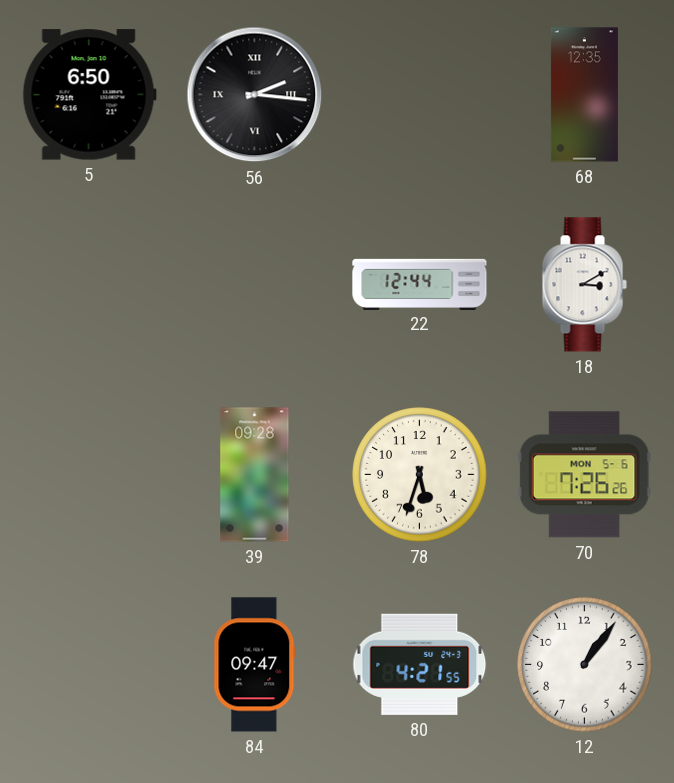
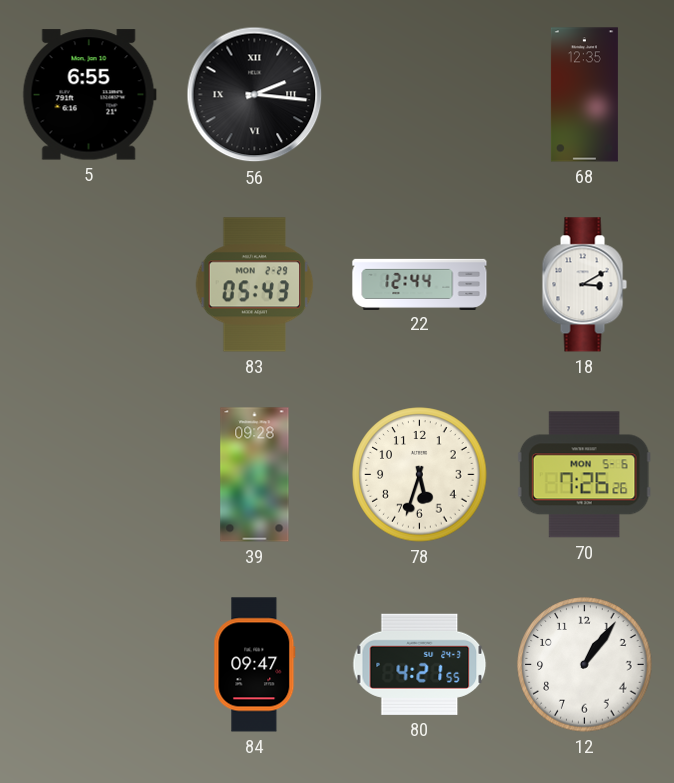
5: 6:50 -> 6:55
83: none -> 05:43
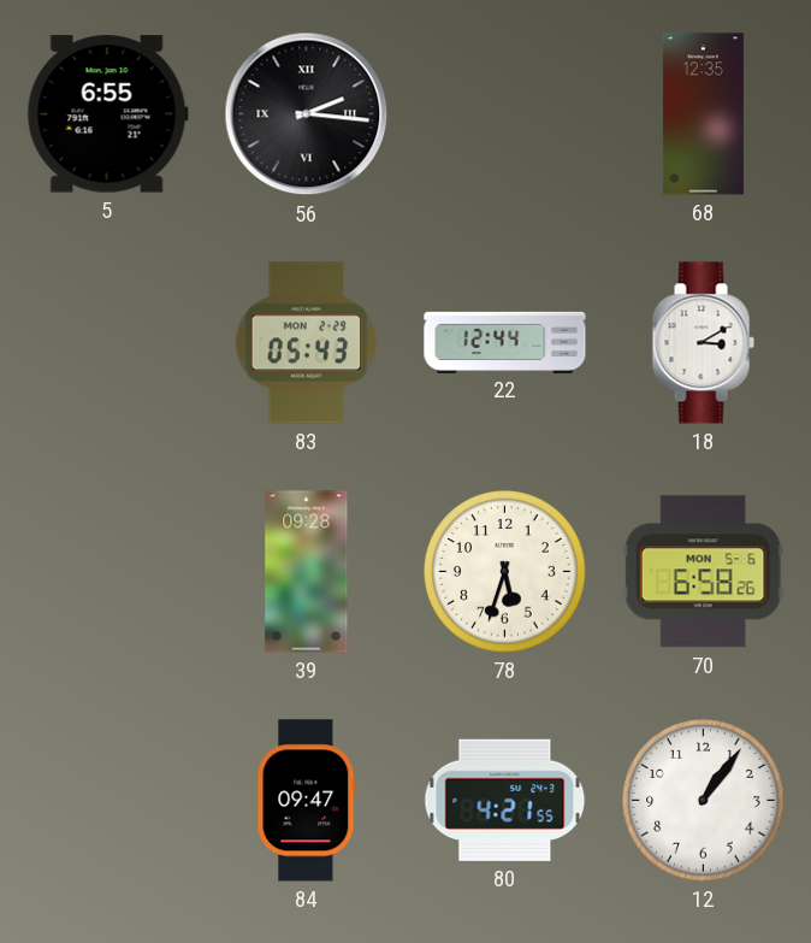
70: 7:26 -> 6:58
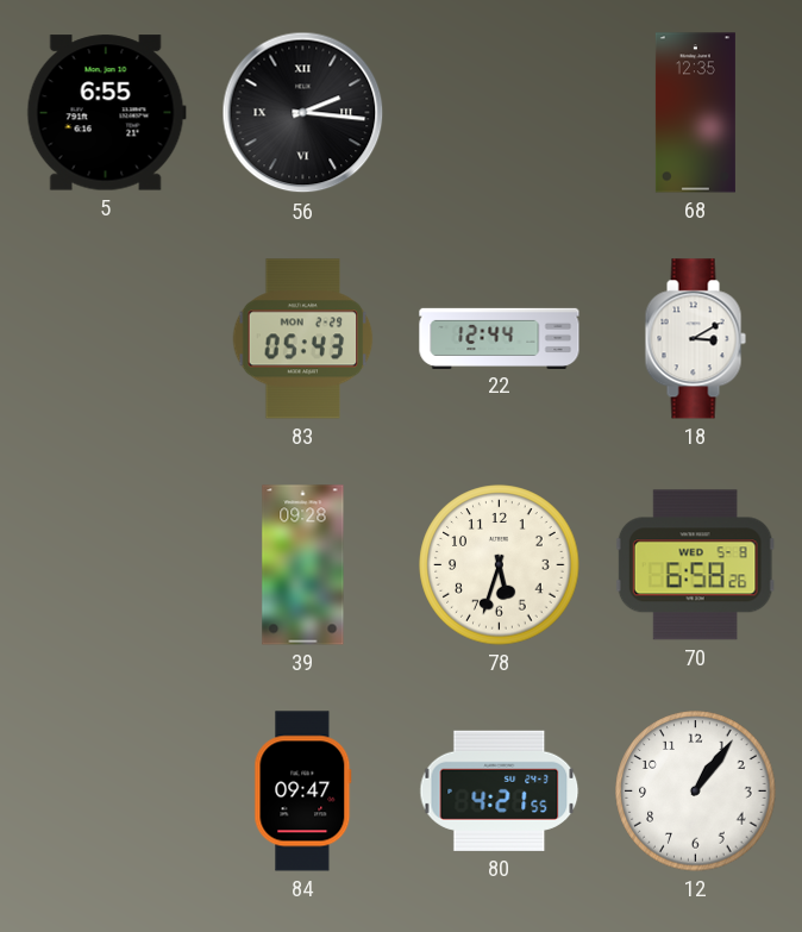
70 date: MON 5-6 -> WED 5-8
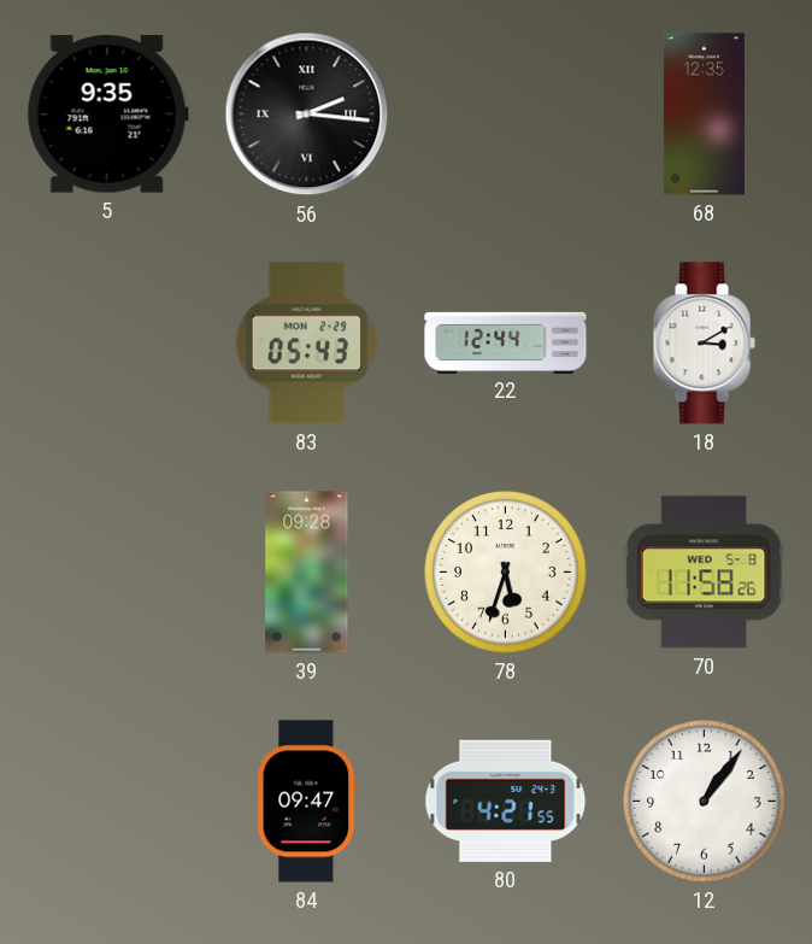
5: 6:55 -> 9:35
70: 6:58 -> 11:58
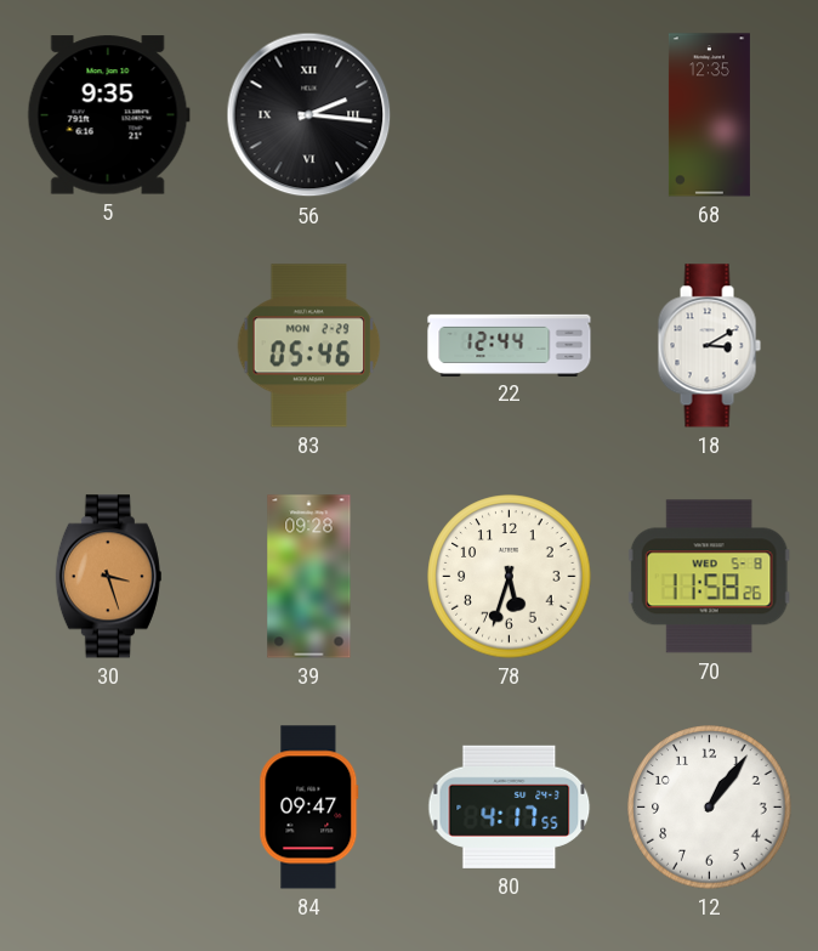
83: 05:43 -> 05:46
30: none -> 3:27
80: 4:21 -> 4:17
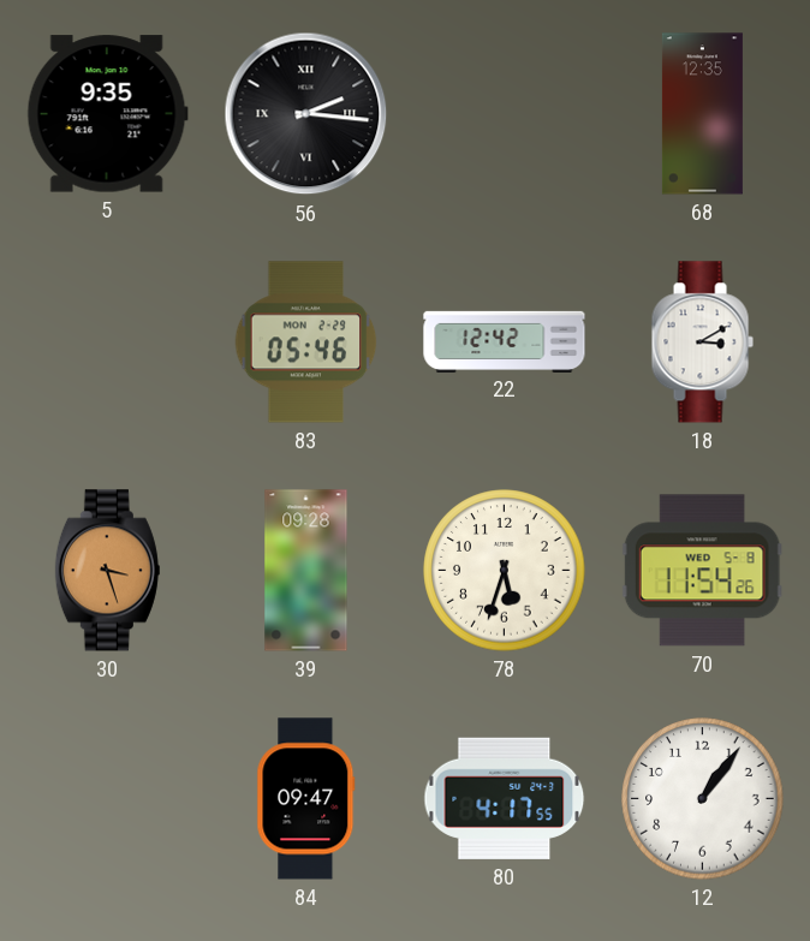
22: 12:44 -> 12:42
70: 11:58 -> 11:54
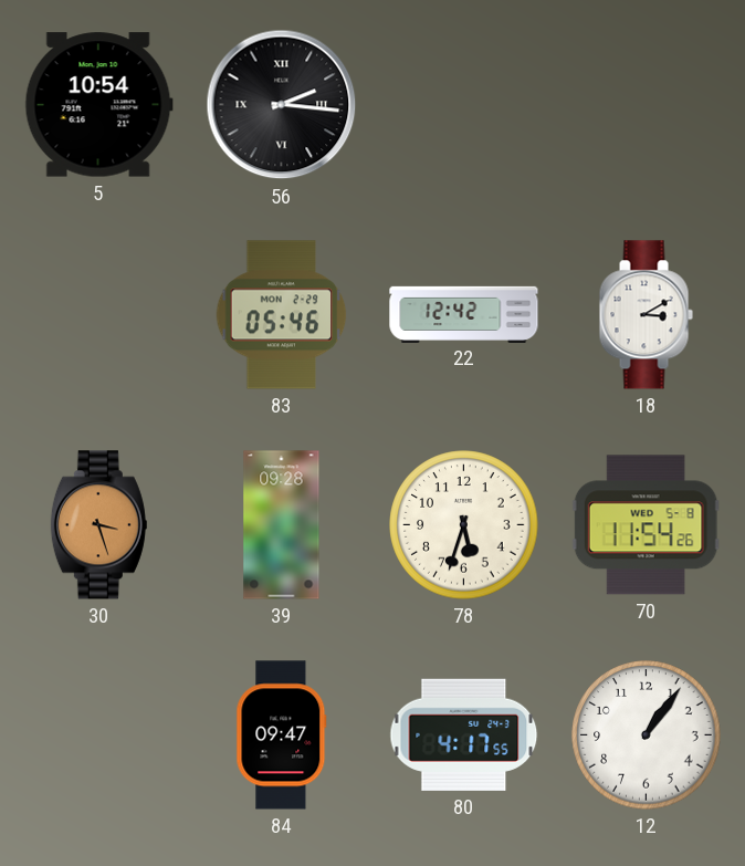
5: 9:35 -> 10:54
68: 12:35 -> none
